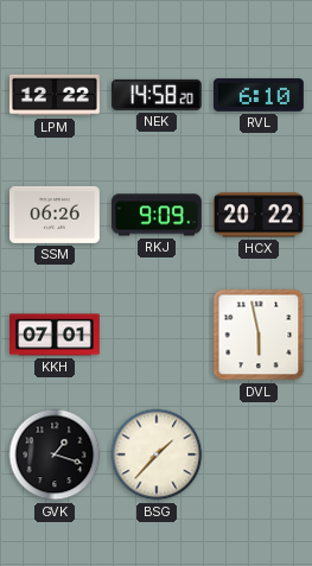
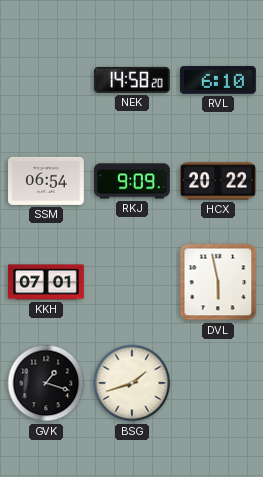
LPM: 12:22 -> none
SSM: 06:26 -> 06:54
BSG: 1:37 -> 1:42
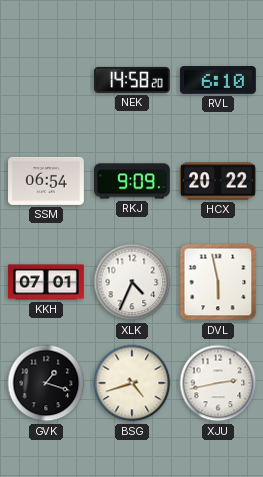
XLK: none -> 4:34
BSG: 1:42 -> 4:42
XJU: none -> 2:43
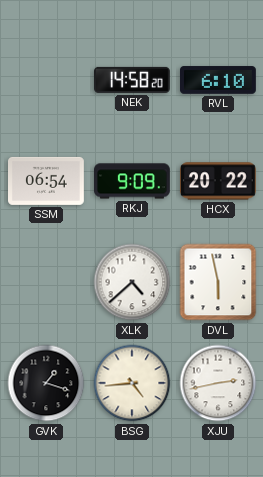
KKH: 07:01 -> none
XLK: 4:34 -> 4:38
BSG: 4:42 -> 4:44
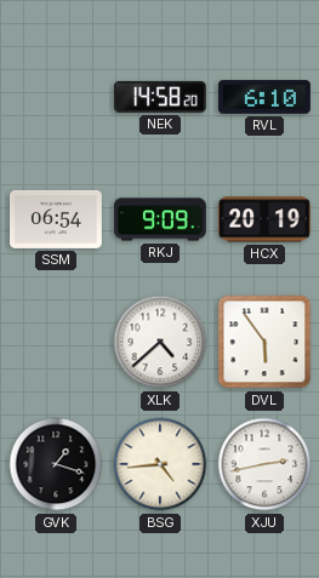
HCX: 20:22 -> 20:19
DVL: 5:58 -> 5:54
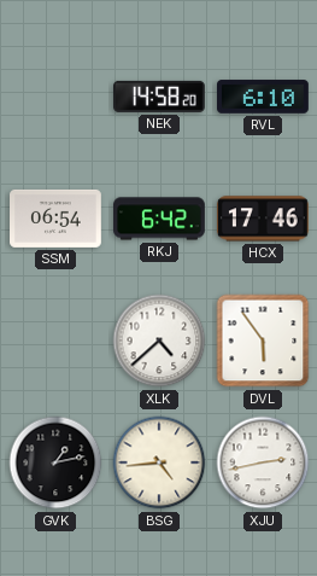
RKJ: 9:09 -> 6:42
HCX: 20:19 -> 17:46
GVK: 1:18 -> 1:13
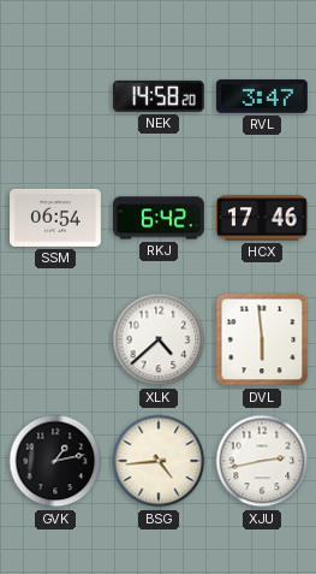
RVL: 6:10 -> 3:47
DVL: 5:54 -> 5:59
